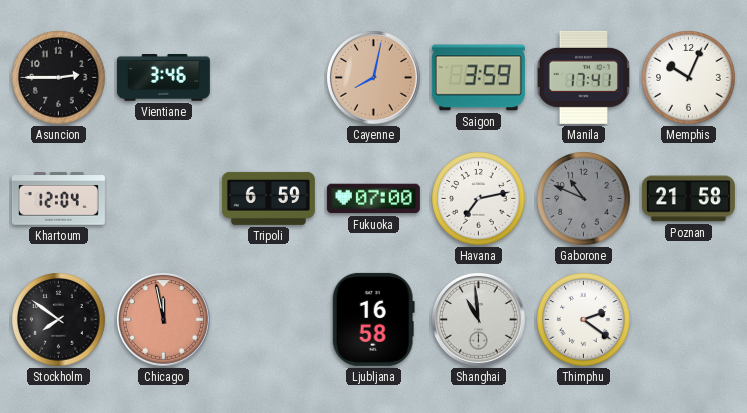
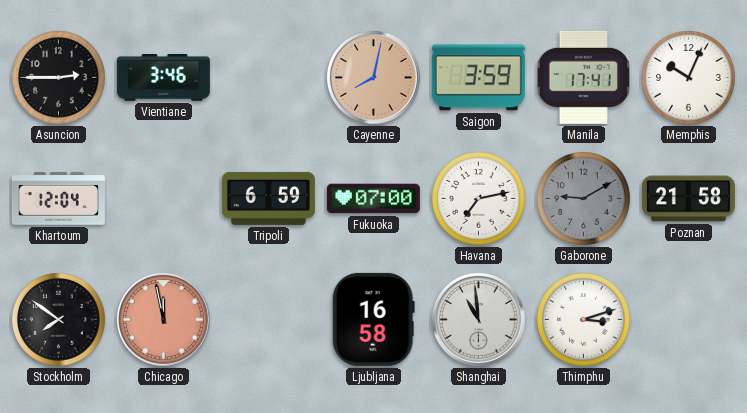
Gaborone: 10:49 -> 9:10
Thimphu: 2:21 -> 3:12
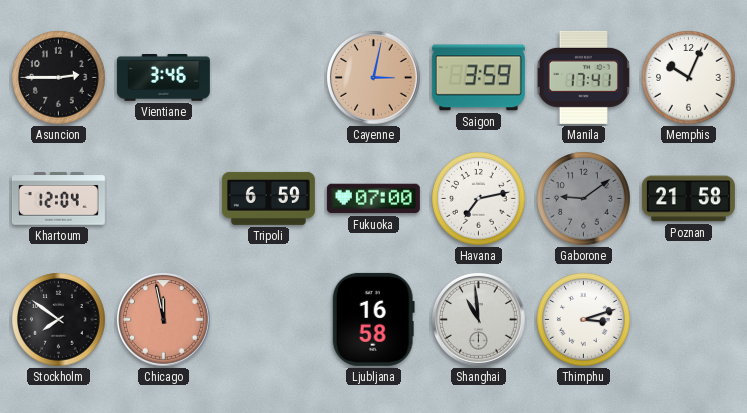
Cayenne: 8:02 -> 3:02
Gaborone: 9:10 -> 9:09
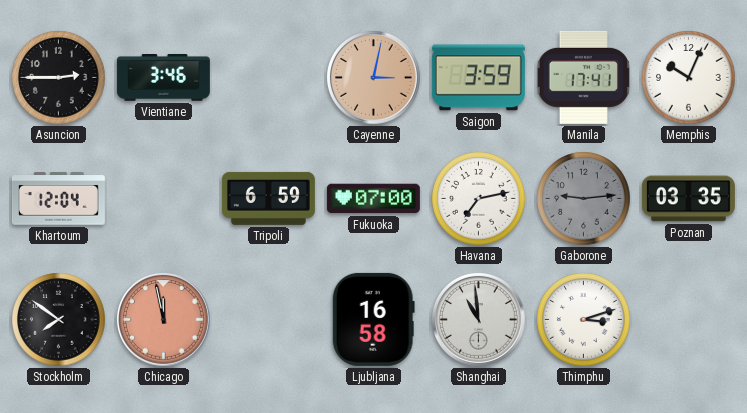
Gaborone: 9:09 -> 9:14
Poznan: 21:58 -> 03:35
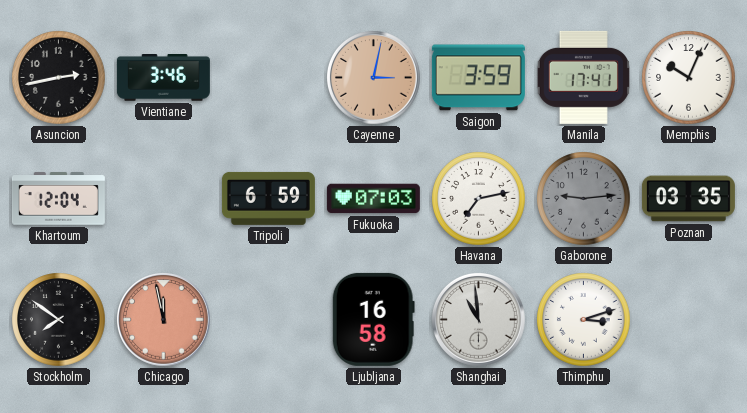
Asuncion: 2:45 -> 2:43
Fukuoka: 07:00 -> 07:03
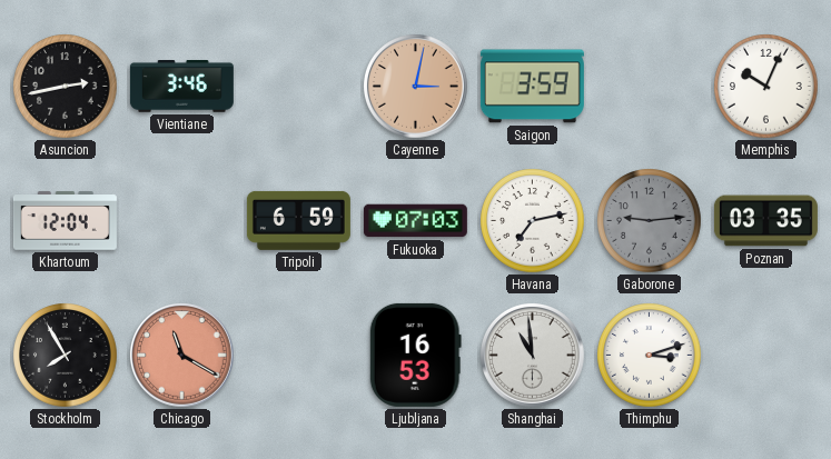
Manila: 17:41 -> none
Stockholm: 7:51 -> 7:55
Chicago: 11:58 -> 11:20
Ljubljana: 16:58 -> 16:53
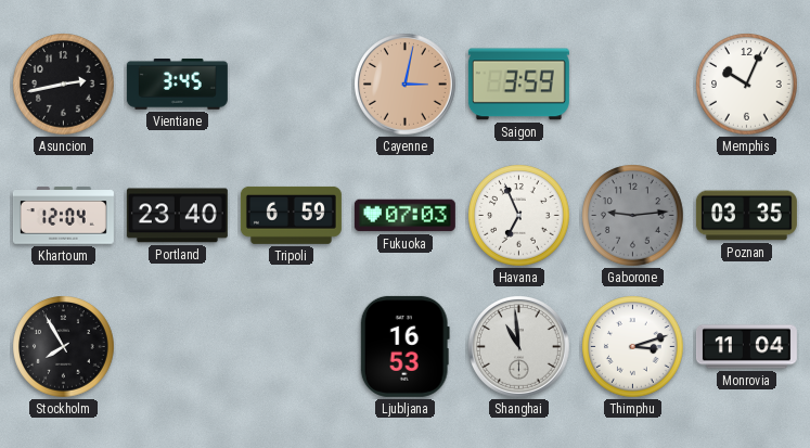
Vientiane: 3:46 -> 3:45
Portland: none -> 23:40
Havana: 7:13 -> 6:56
Chicago: 11:20 -> none
Monrovia: none -> 11:04
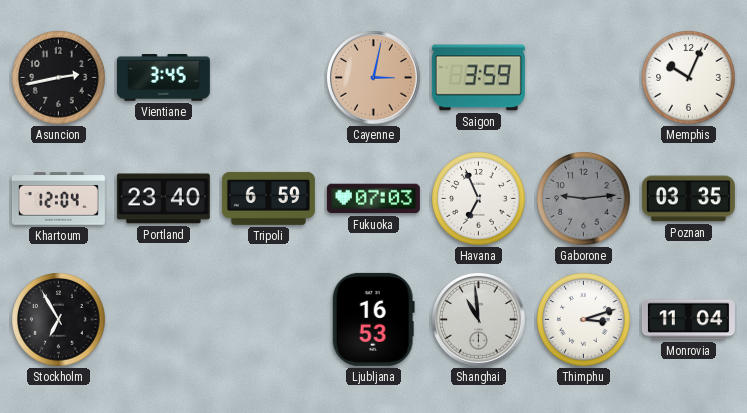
Stockholm: 7:55 -> 6:55
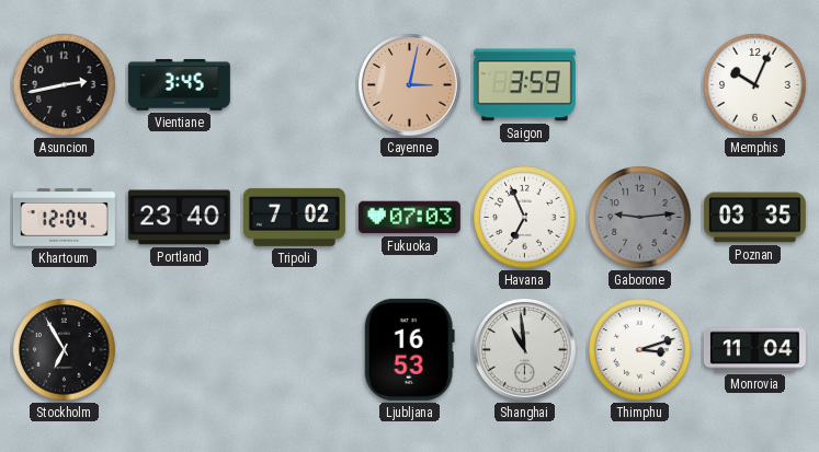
Tripoli: 6:59 -> 7:02
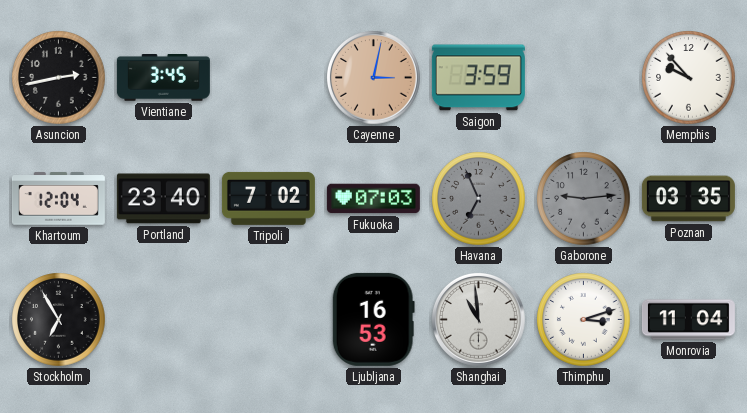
Memphis: 10:04 -> 9:53
Havana dial: white -> grey
